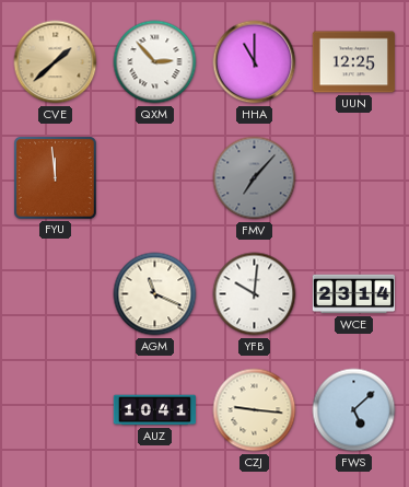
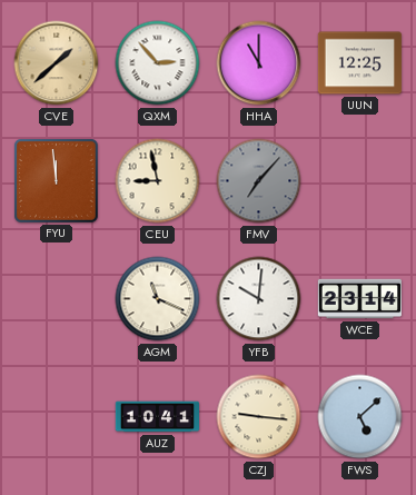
CEU: none -> 8:58
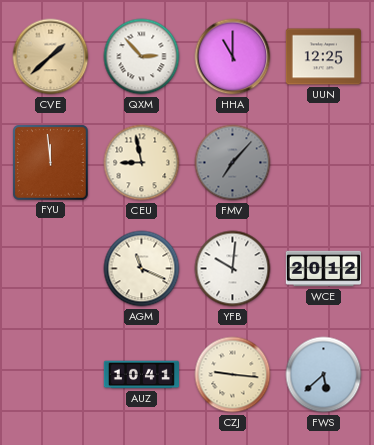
WCE: 23:14 -> 20:12
FWS: 5:08 -> 5:38
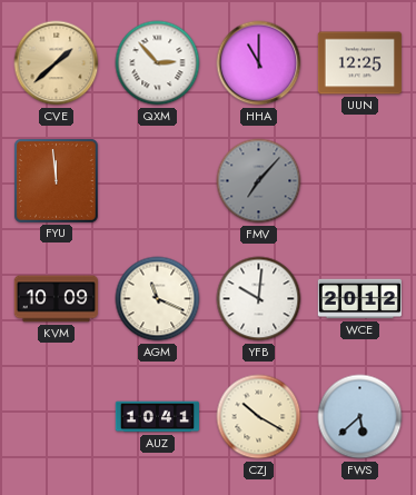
CEU: 8:58 -> none
KVM: none -> 10:09
CZJ: 9:16 -> 10:20
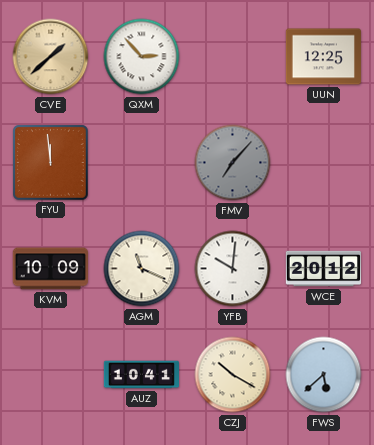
HHA: 11:00 -> none
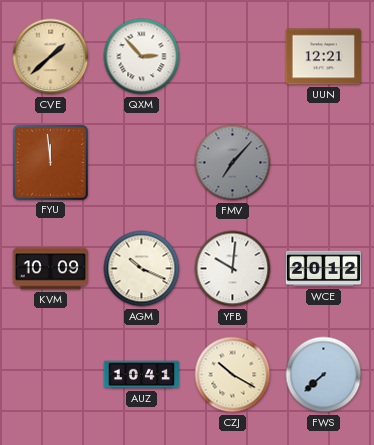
UUN: 12:25 -> 12:21
AGM: 11:19 -> 10:19
FWS: 5:38 -> 7:38
